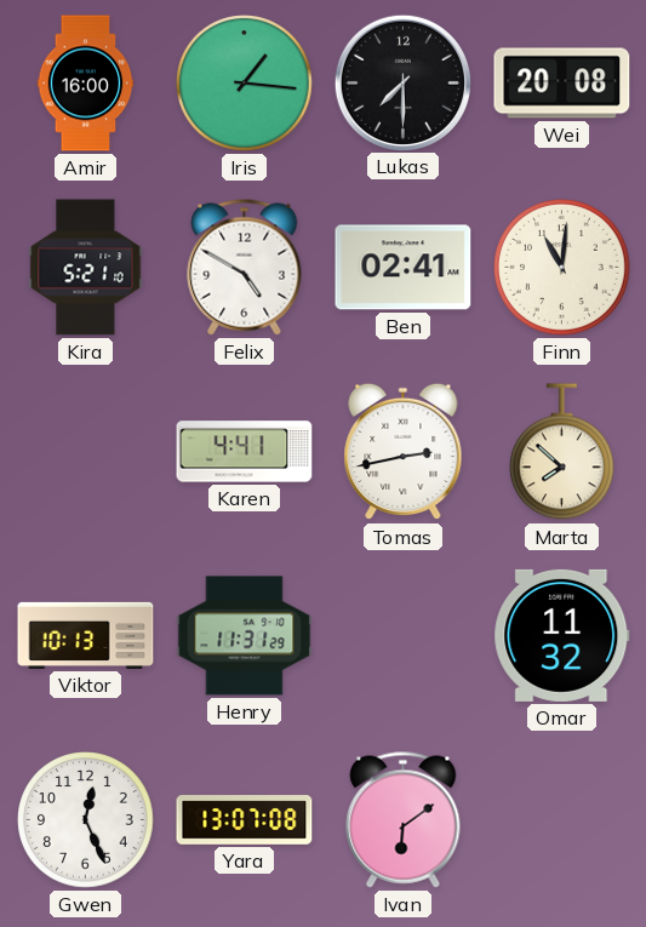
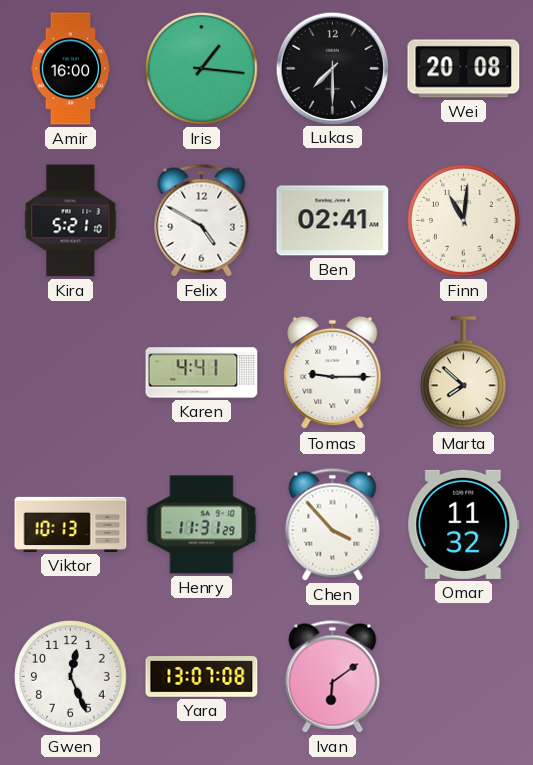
Tomas: 2:43 -> 9:15
Chen: none -> 3:53
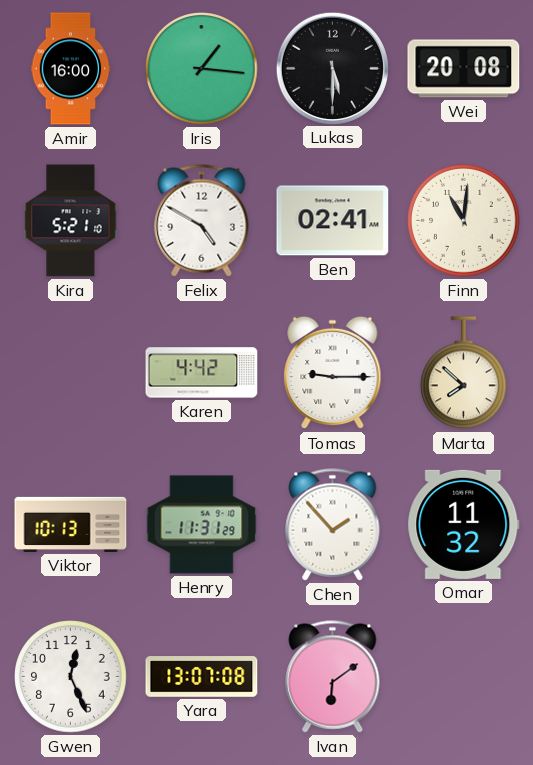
Lukas: 7:30 -> 5:30
Karen: 4:41 -> 4:42
Chen: 3:53 -> 1:53
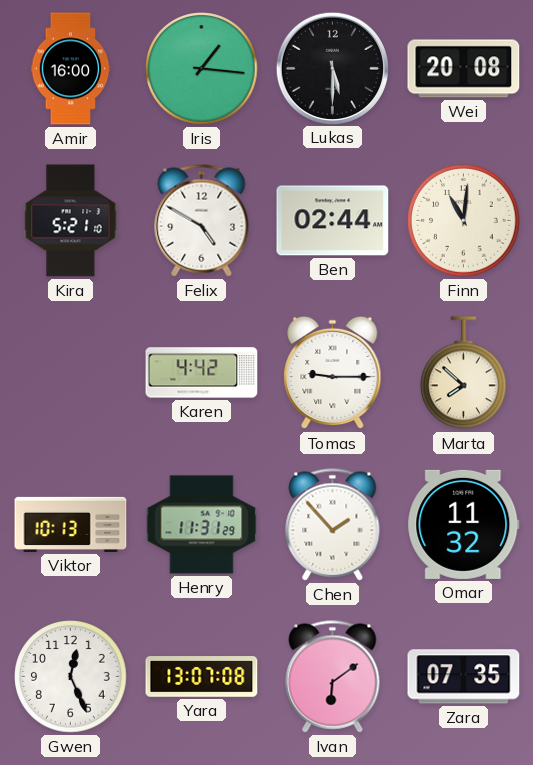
Ben: 02:41 -> 02:44
Zara: none -> 07:35
